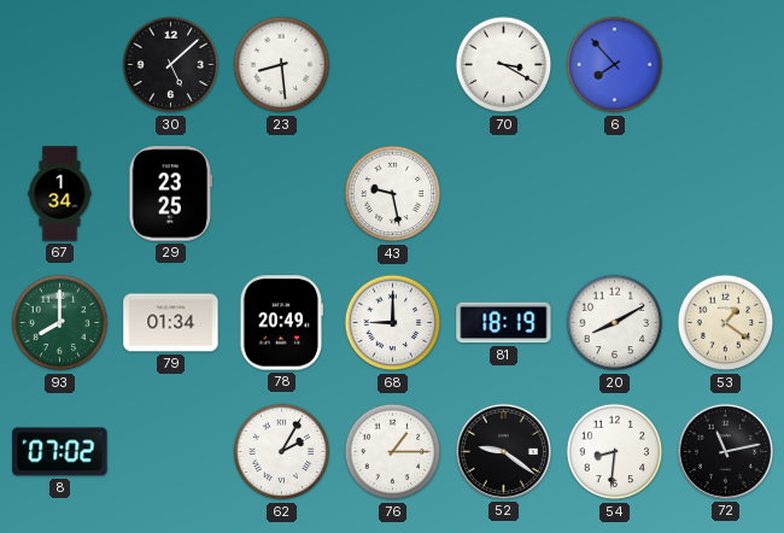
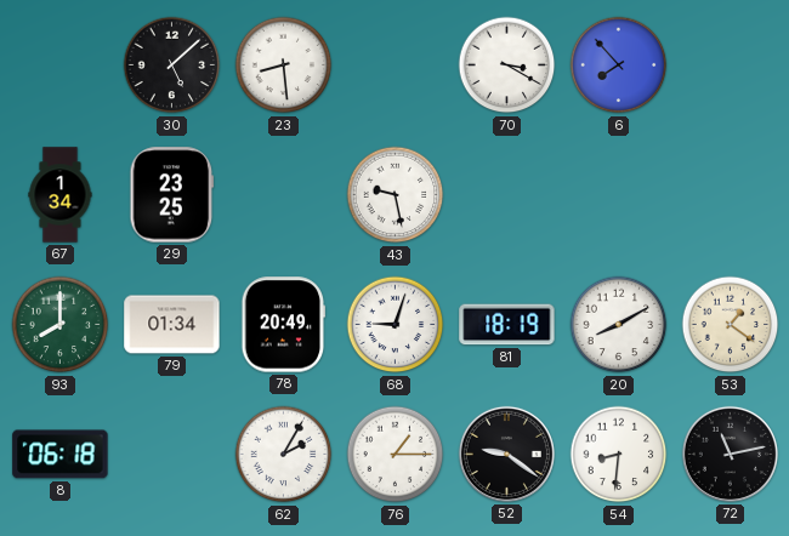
68: 9:00 -> 9:03
8: 07:02 -> 06:18
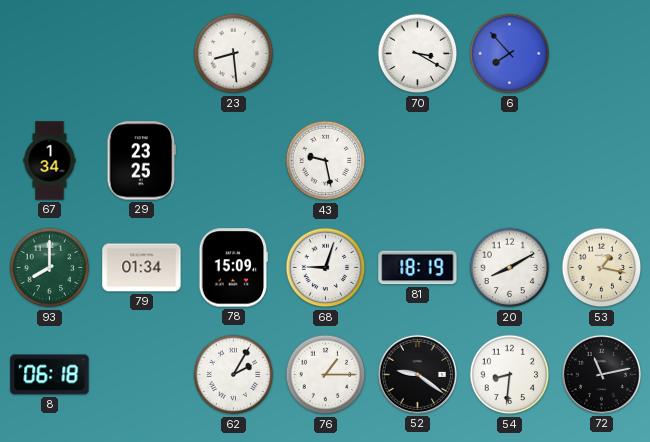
30: 5:08 -> none
78: 20:49 -> 15:09
53: 1:21 -> 1:17
